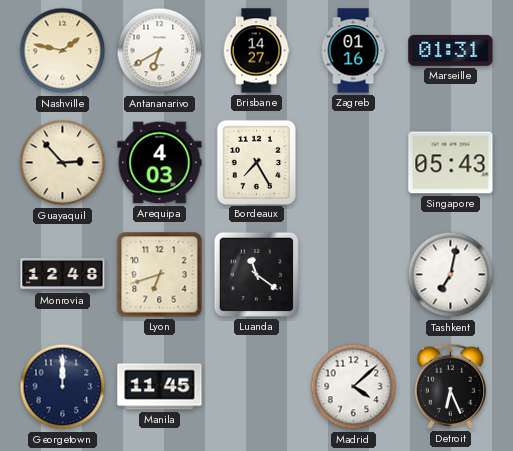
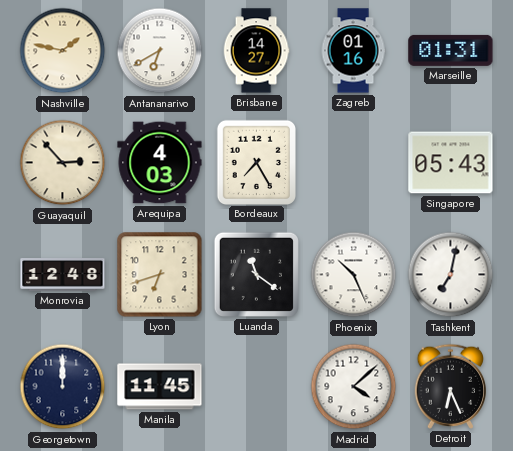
Phoenix: none -> 10:26
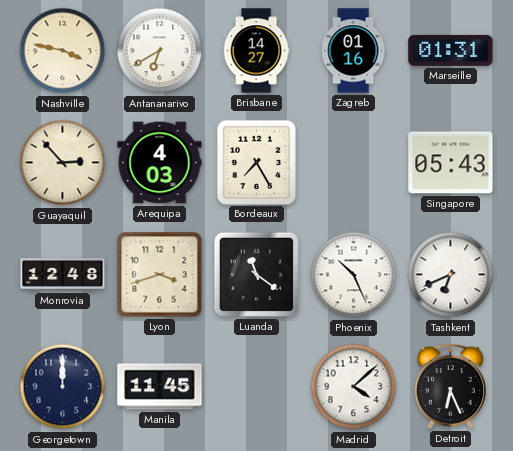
Nashville: 1:47 -> 3:47
Lyon: 6:42 -> 3:42
Tashkent: 7:02 -> 6:41
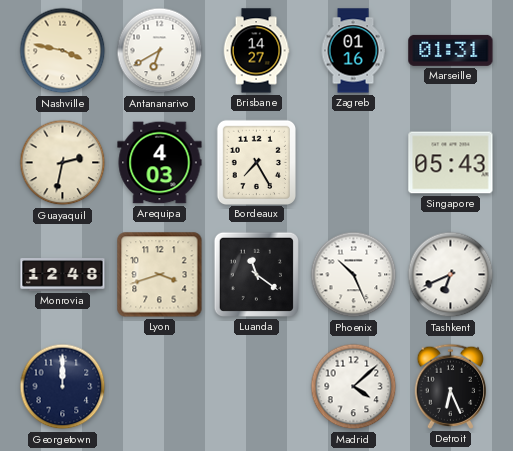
Guayaquil: 2:53 -> 2:32
Manila: 11:45 -> none
